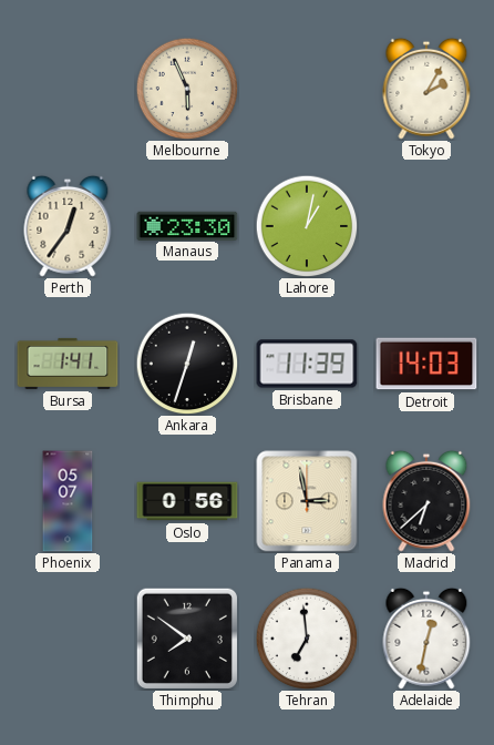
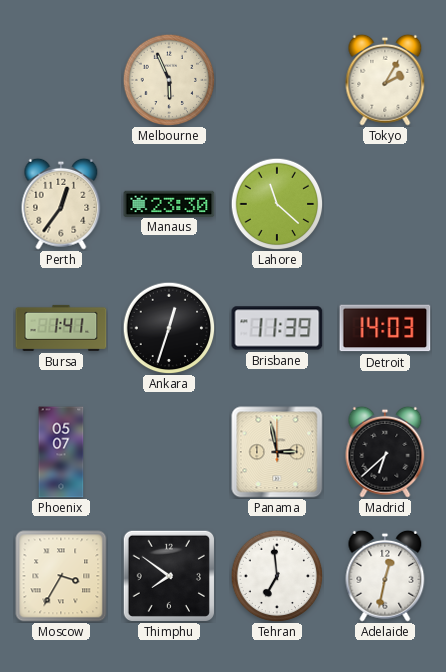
Lahore: 1:02 -> 11:22
Oslo: 0:56 -> none
Moscow: none -> 3:35
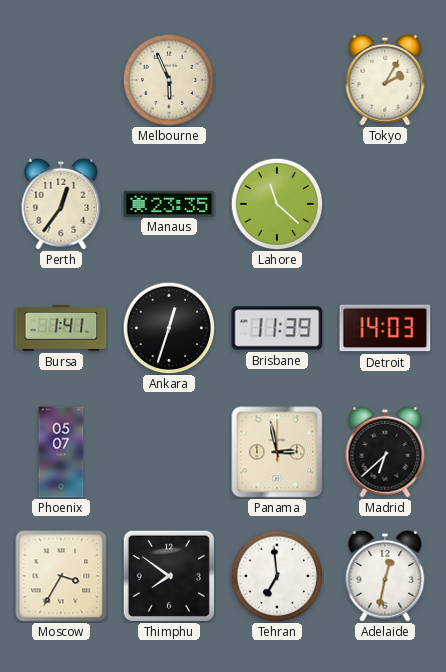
Manaus: 23:30 -> 23:35
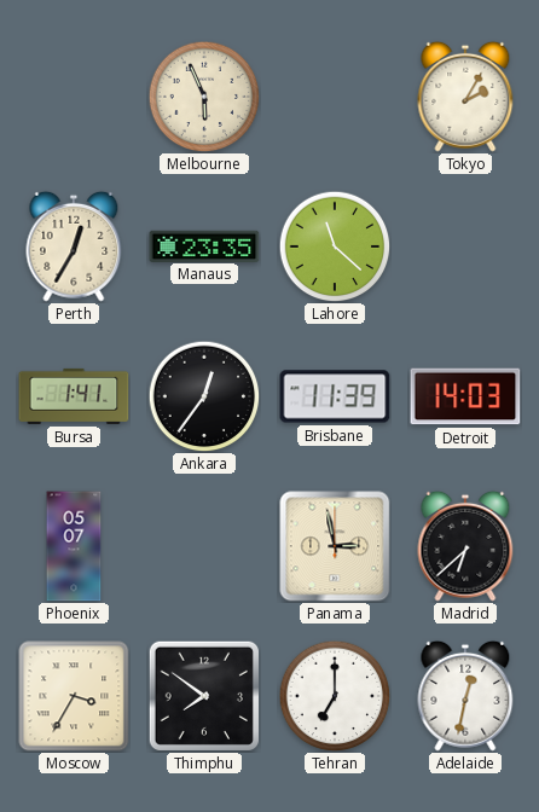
Perth: 12:36 -> 12:35
Ankara: 12:33 -> 12:36
Tehran: 6:59 -> 7:00
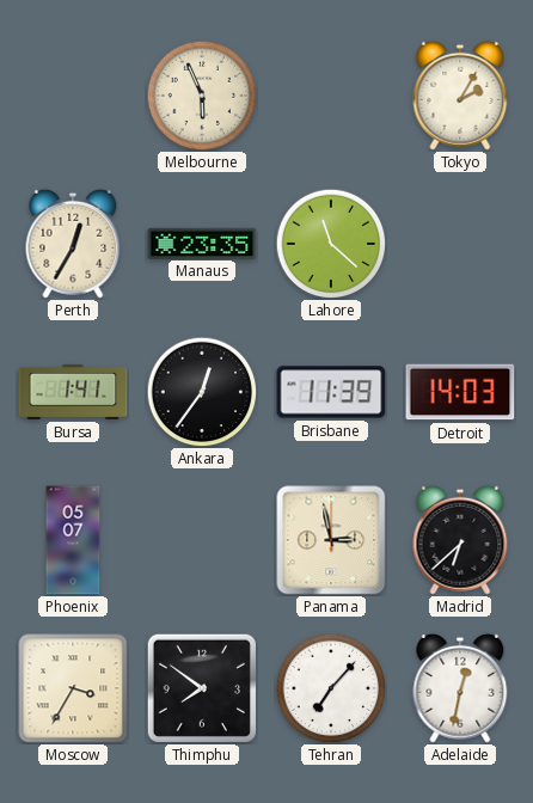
Tehran: 7:00 -> 7:07
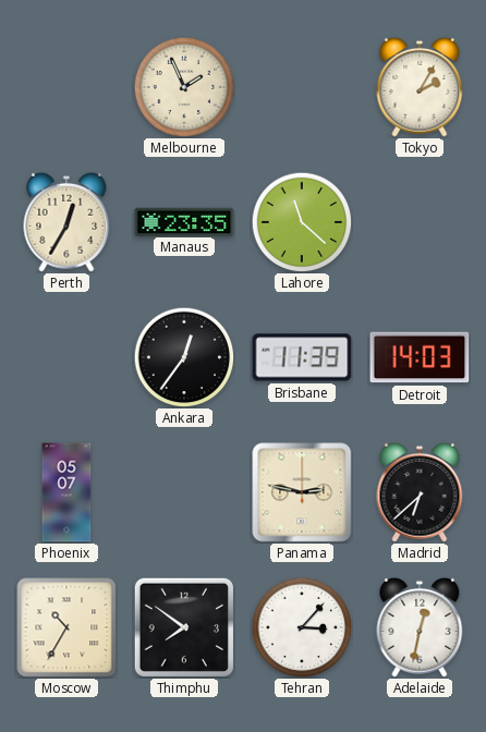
Melbourne: 5:56 -> 1:56
Bursa: 1:41 -> none
Panama: 2:58 -> 2:47
Moscow: 3:35 -> 10:35
Tehran: 7:07 -> 3:07
